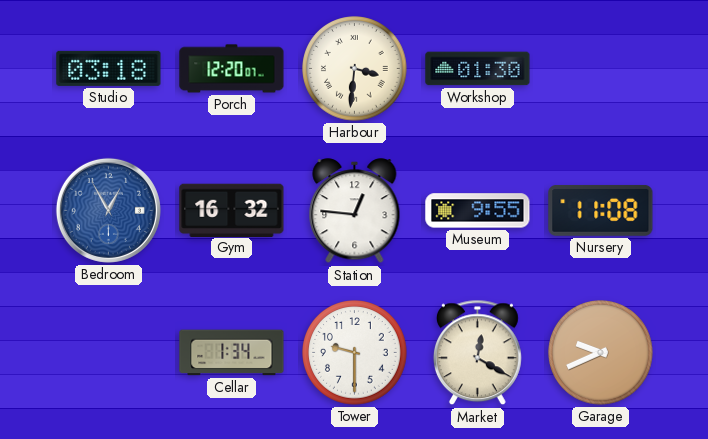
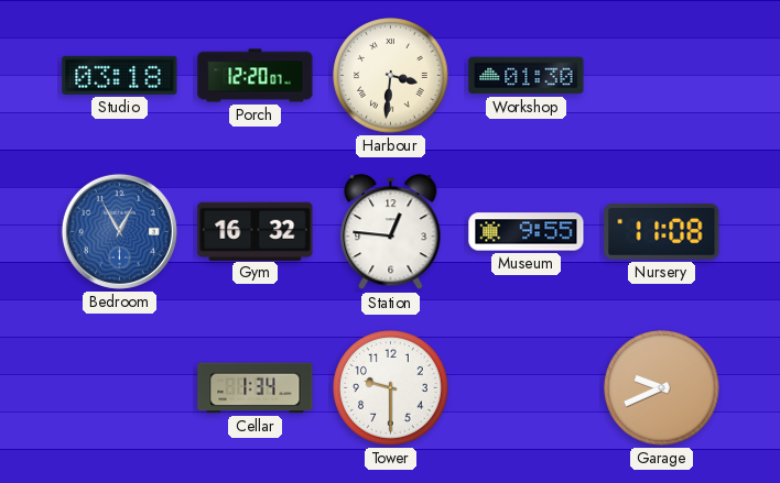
Market: 12:20 -> none
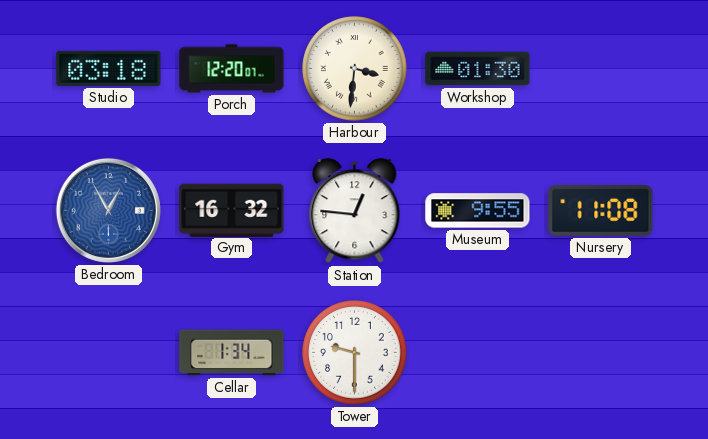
Garage: 9:41 -> none
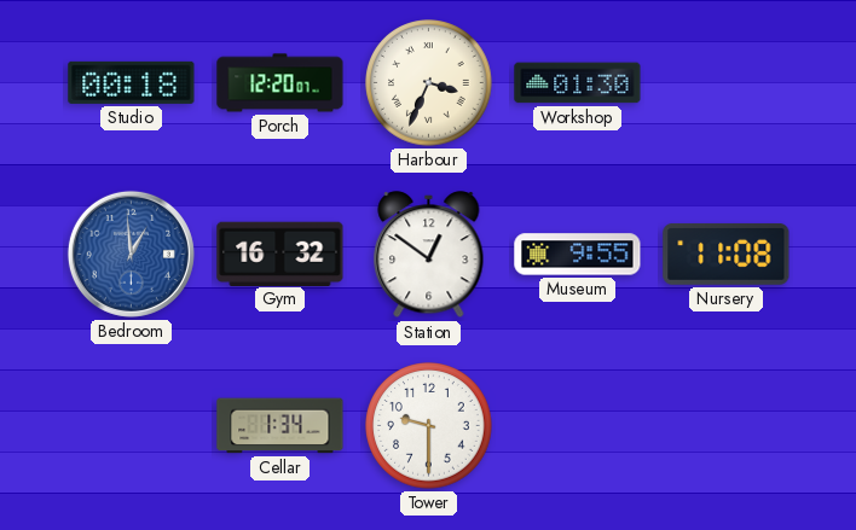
Studio: 03:18 -> 00:18
Harbour: 3:31 -> 3:34
Bedroom: 12:55 -> 12:59
Station: 12:46 -> 12:51
